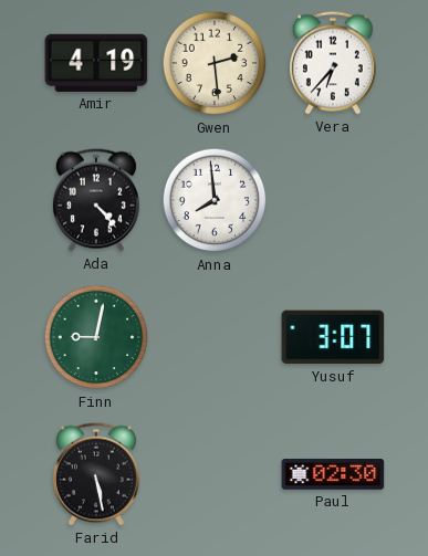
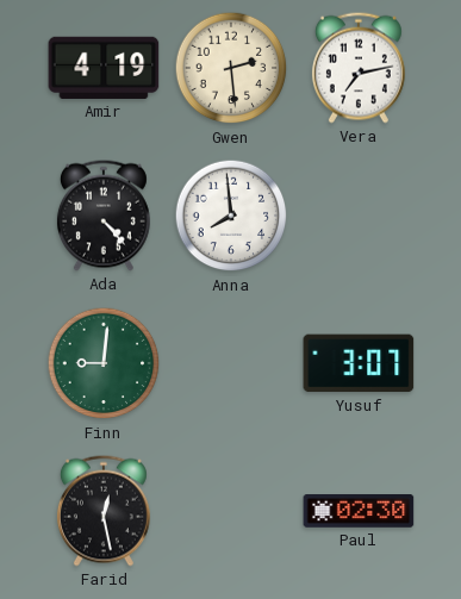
Vera: 6:37 -> 7:13
Finn: 9:02 -> 9:01
Farid: 5:28 -> 12:28
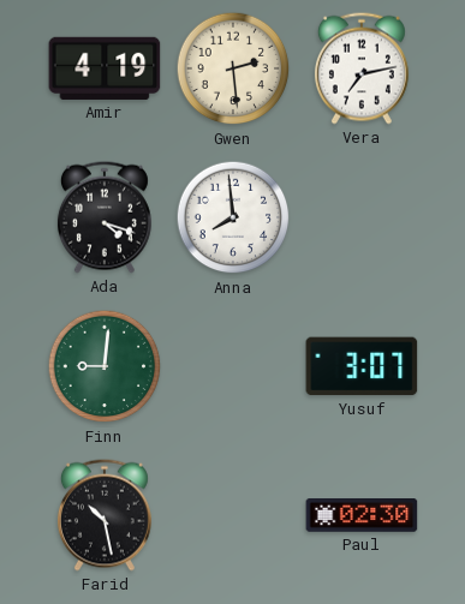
Ada: 4:23 -> 4:18
Farid: 12:28 -> 10:28
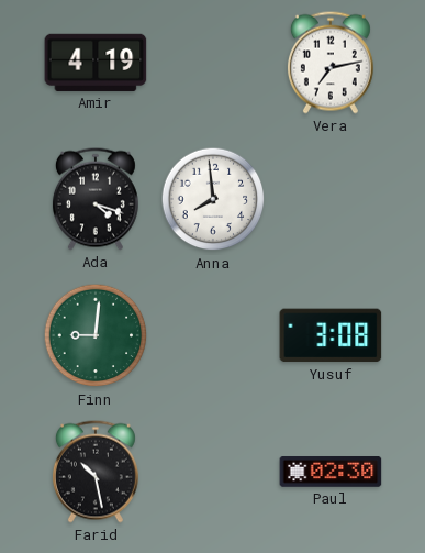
Gwen: 2:29 -> none
Yusuf: 3:07 -> 3:08
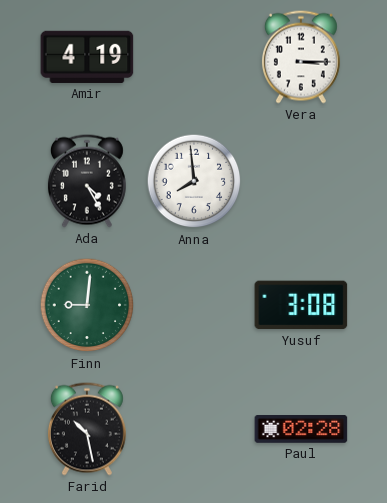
Vera: 7:13 -> 3:15
Ada: 4:18 -> 4:25
Paul: 02:30 -> 02:28
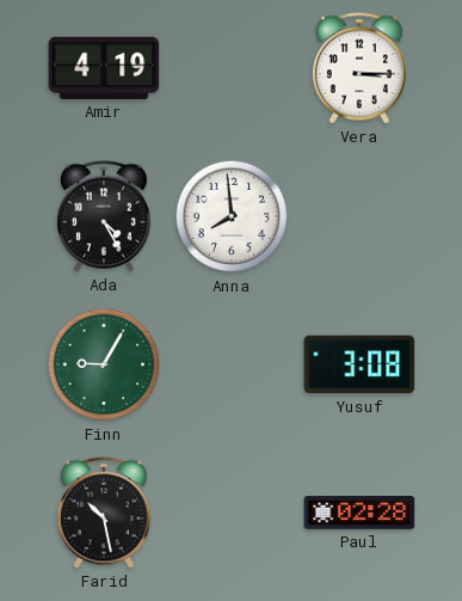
Finn: 9:01 -> 9:05
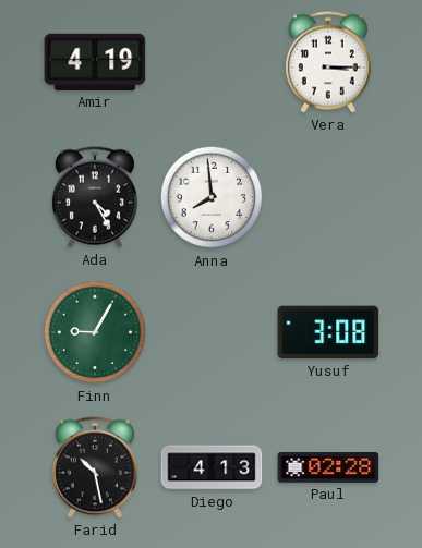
Diego: none -> 4:13
